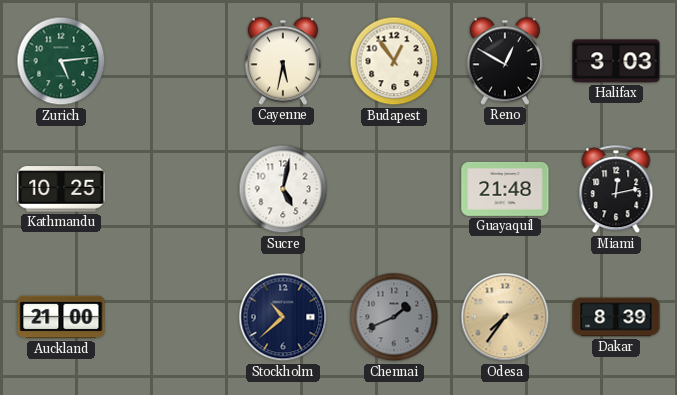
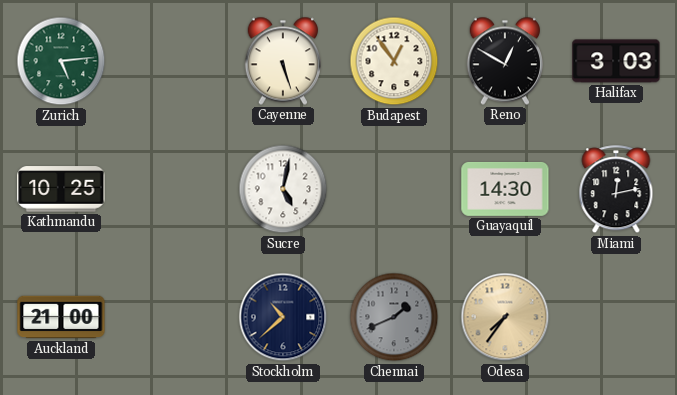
Cayenne: 5:32 -> 5:27
Guayaquil: 21:48 -> 14:30
Dakar: 8:39 -> none
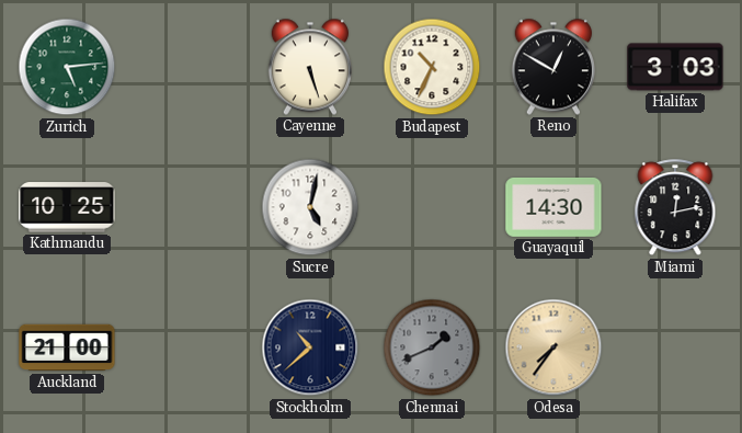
Budapest: 12:54 -> 10:34
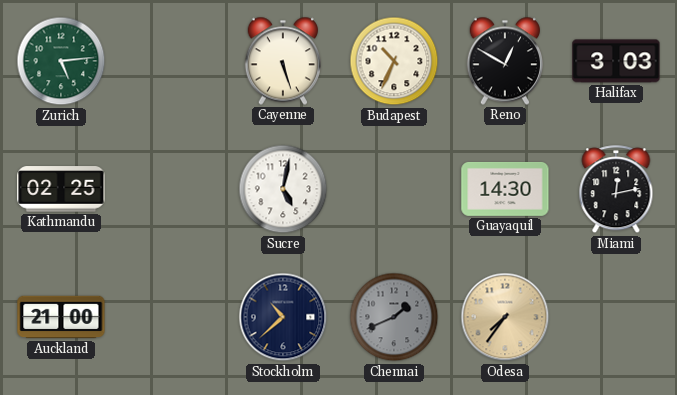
Kathmandu: 10:25 -> 02:25
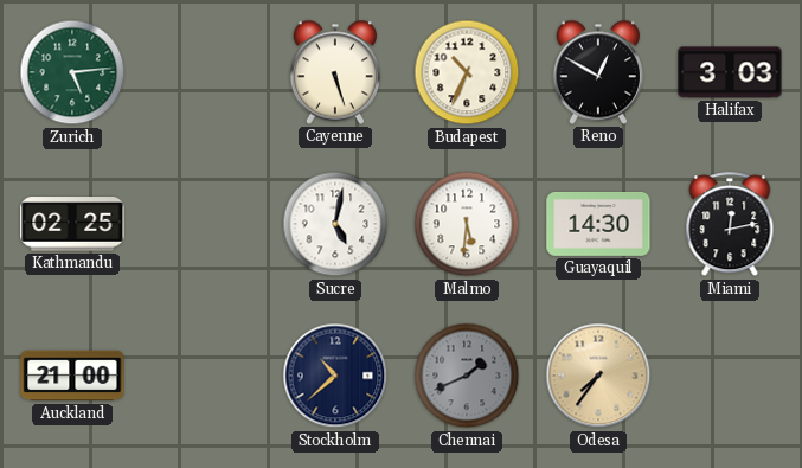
Malmo: none -> 5:31
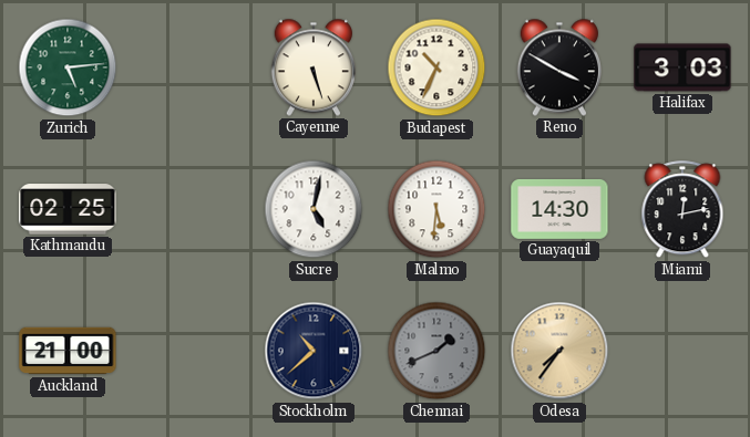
Reno: 12:50 -> 3:50
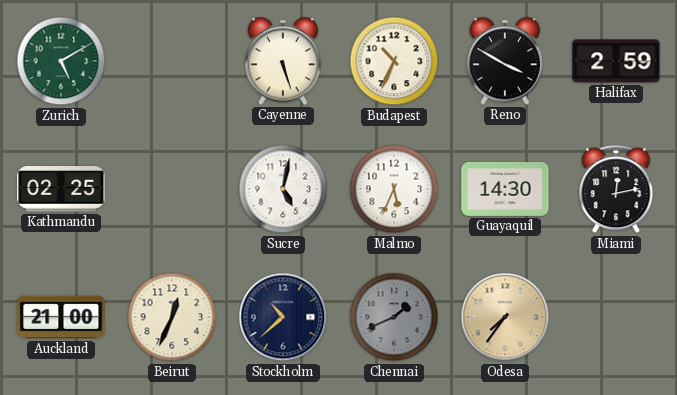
Zurich: 5:14 -> 5:10
Halifax: 3:03 -> 2:59
Malmo: 5:31 -> 5:34
Beirut: none -> 12:34
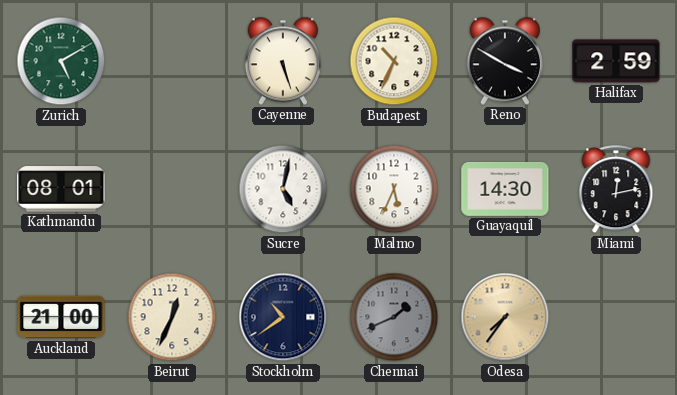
Kathmandu: 02:25 -> 08:01
Stockholm: 10:38 -> 10:39
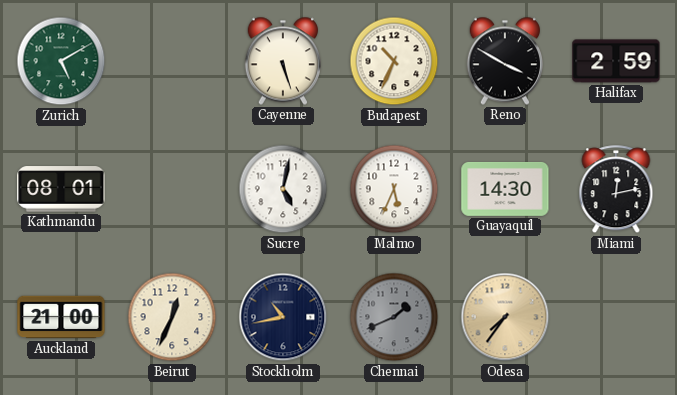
Stockholm: 10:39 -> 10:43
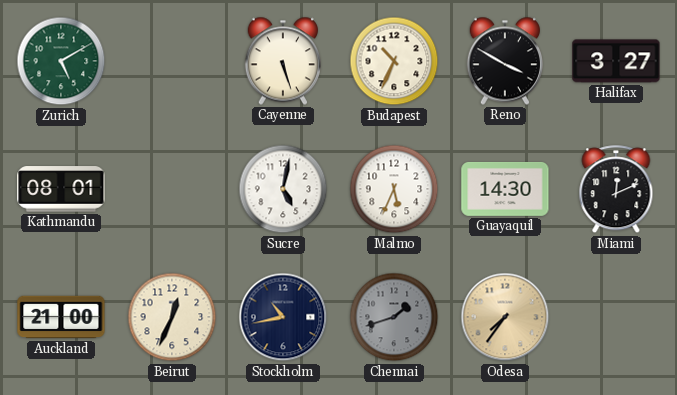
Halifax: 2:59 -> 3:27
Miami: 12:13 -> 12:11
Chennai: 1:41 -> 1:42
